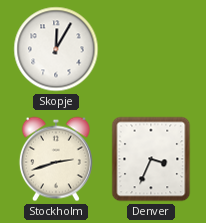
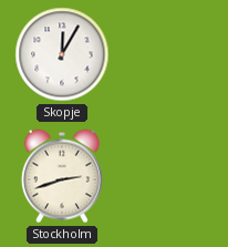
Denver: 3:34 -> none
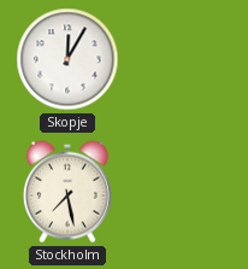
Stockholm: 2:42 -> 7:28
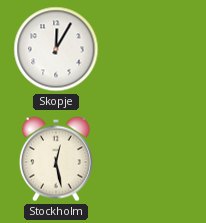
Stockholm: 7:28 -> 12:28
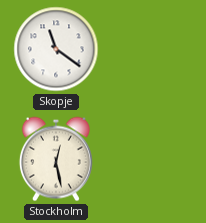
Skopje: 12:05 -> 11:21
